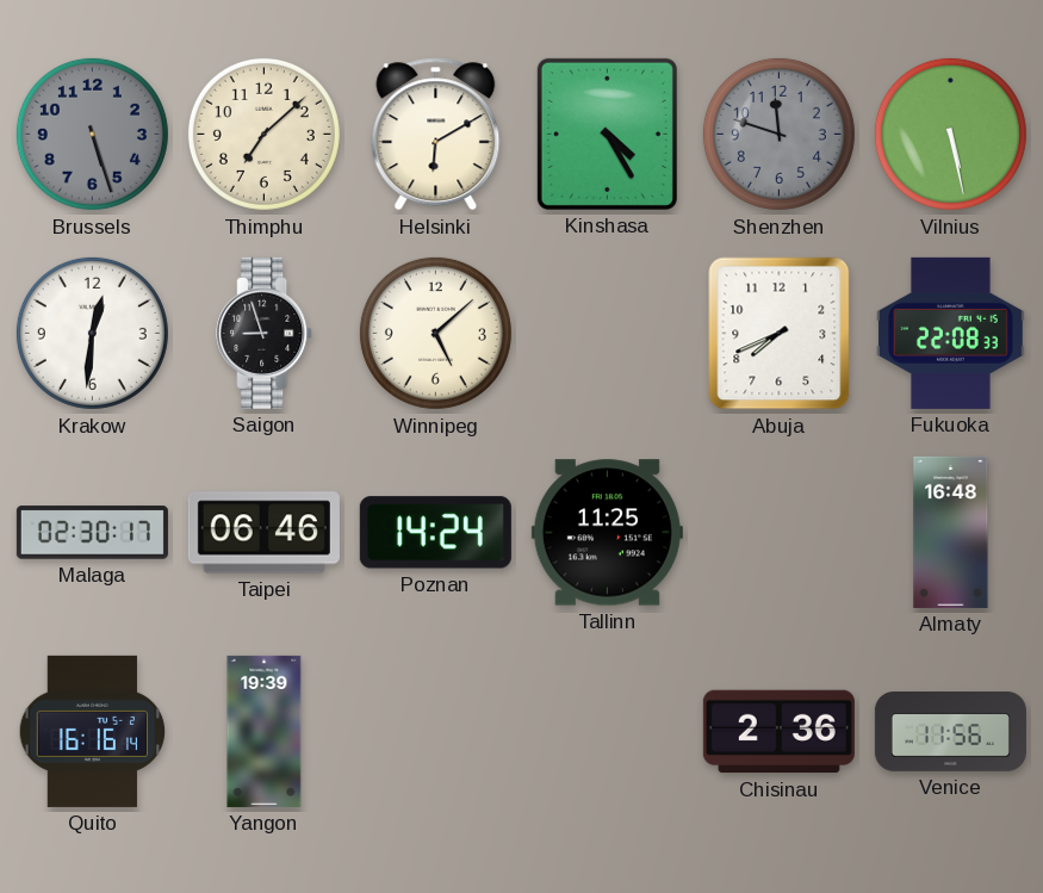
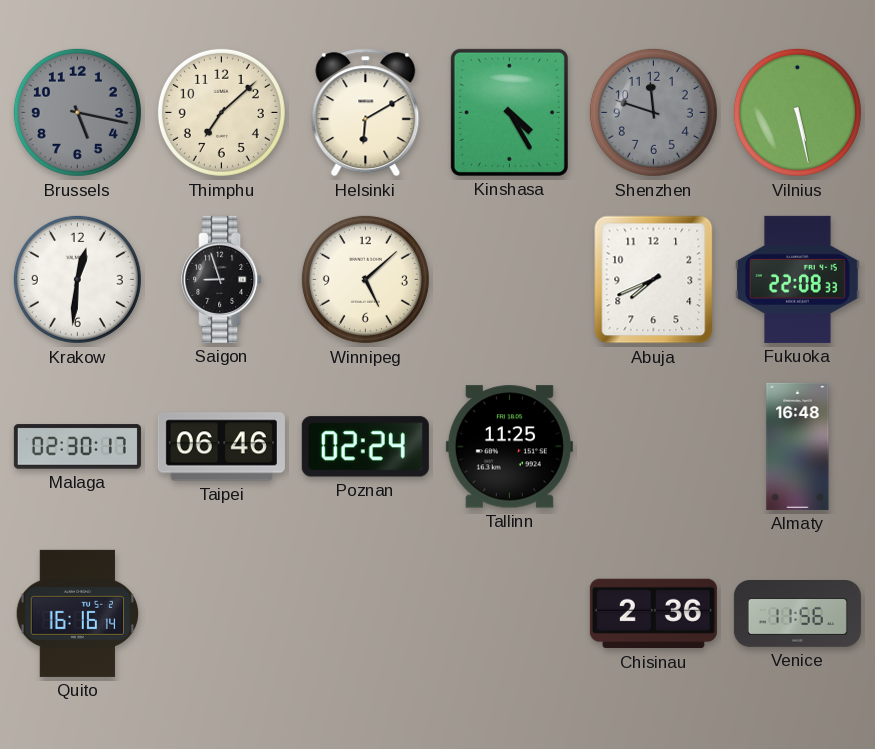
Brussels: 5:27 -> 5:17
Poznan: 14:24 -> 02:24
Yangon: 19:39 -> none
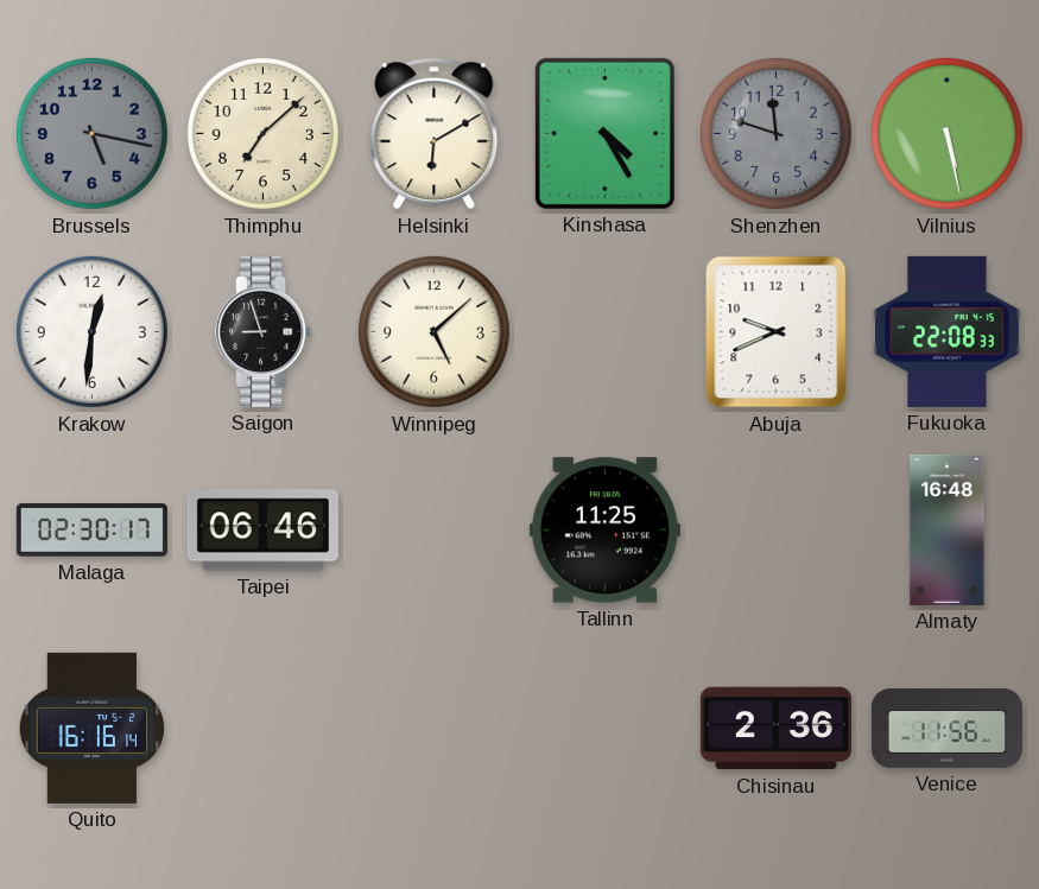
Abuja: 7:41 -> 9:41
Poznan: 02:24 -> none
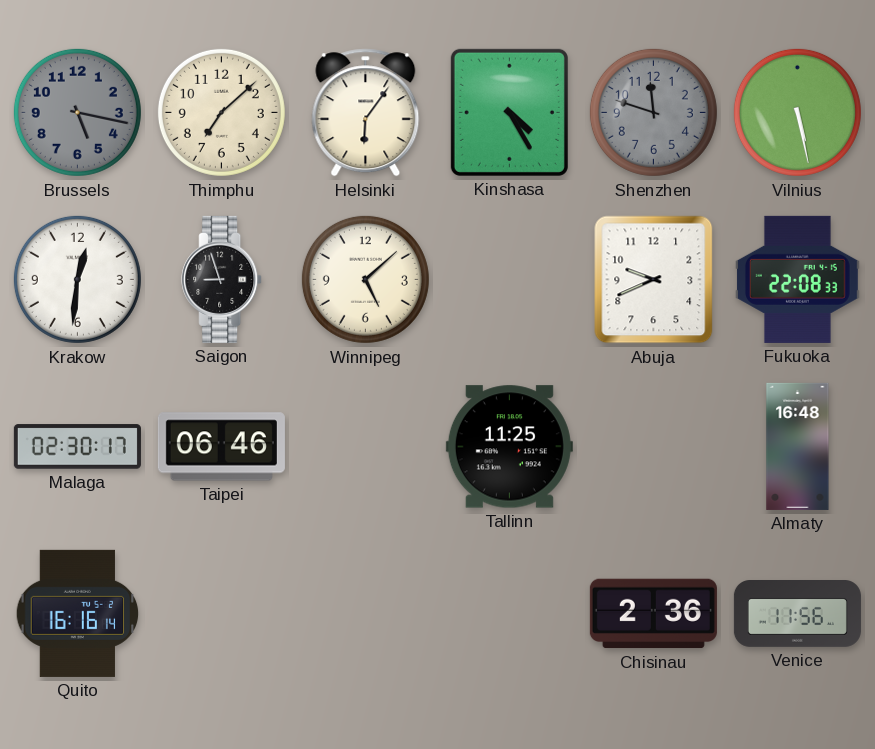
Helsinki: 6:10 -> 6:06
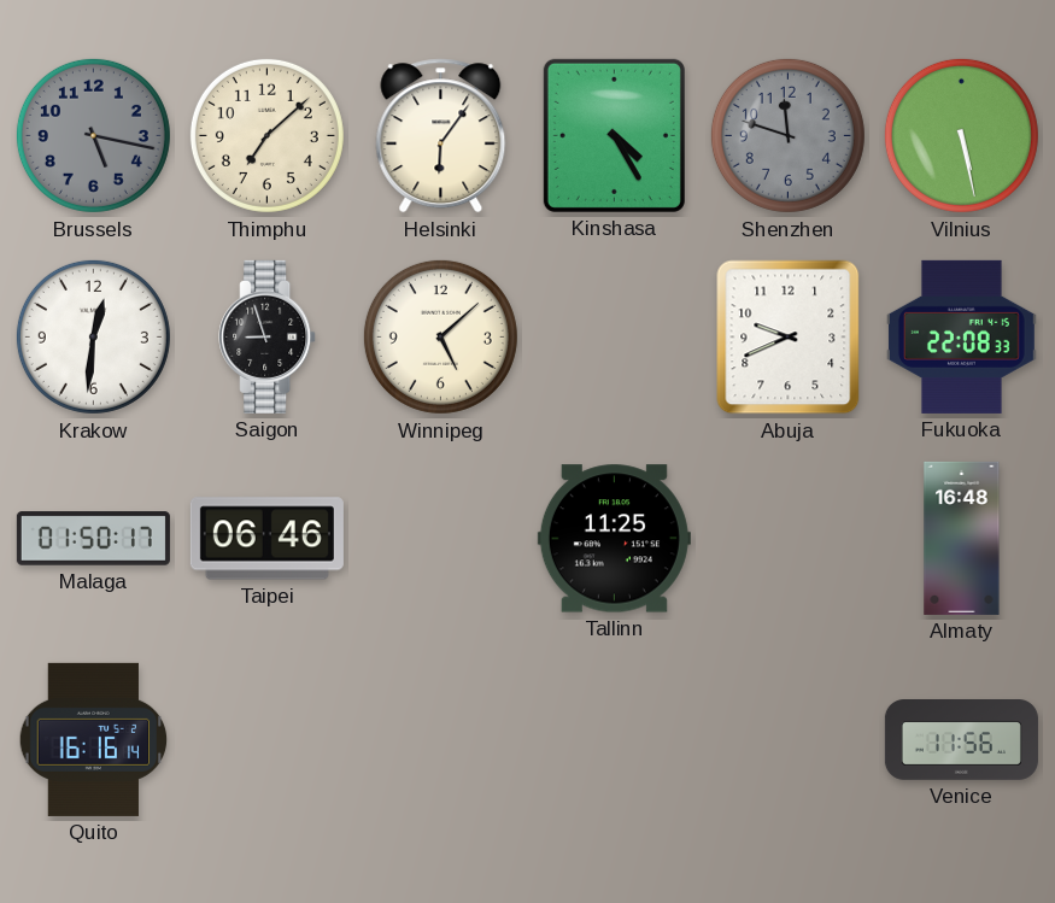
Malaga: 02:30 -> 01:50
Chisinau: 2:36 -> none
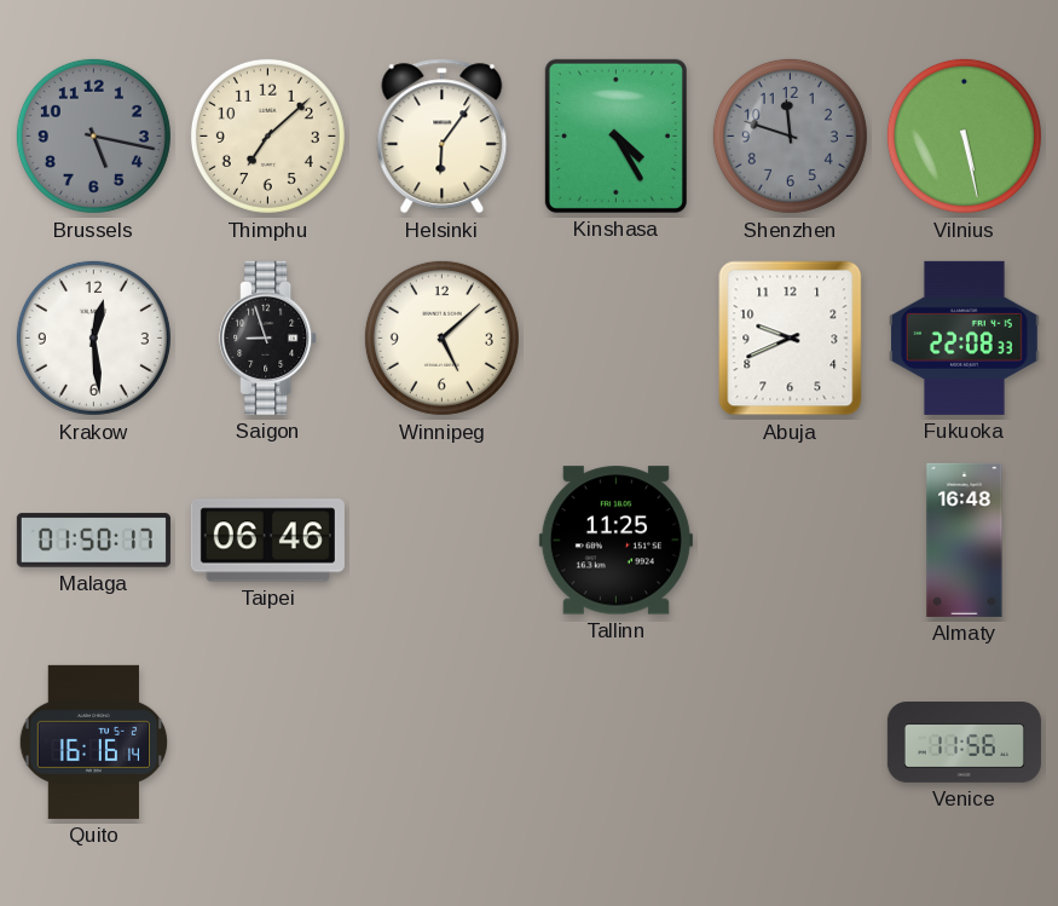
Krakow: 12:31 -> 12:29
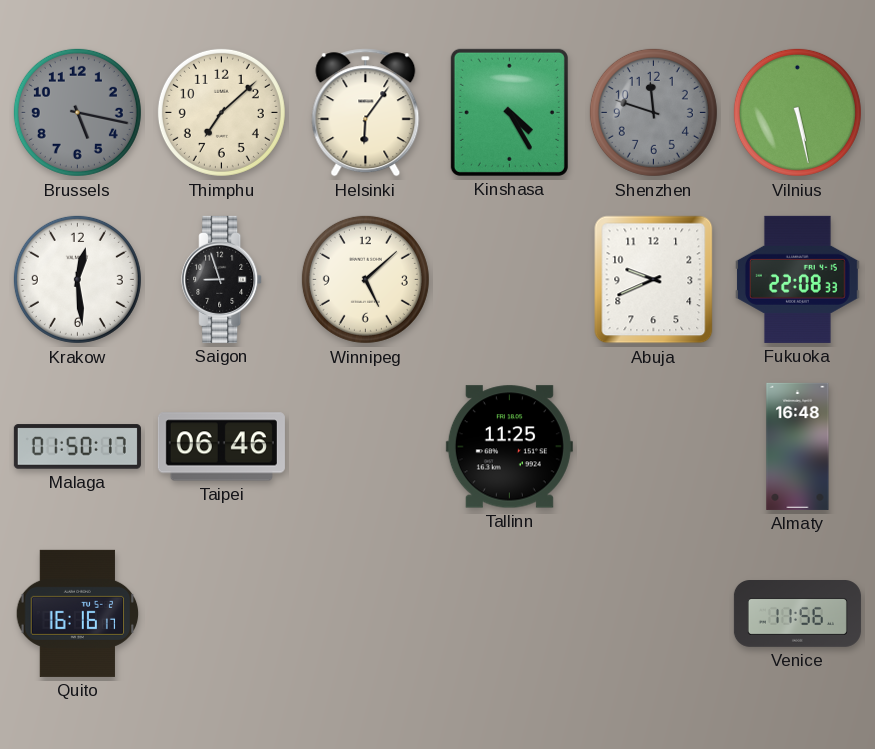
Quito: 16:16:14 -> 16:16:17
